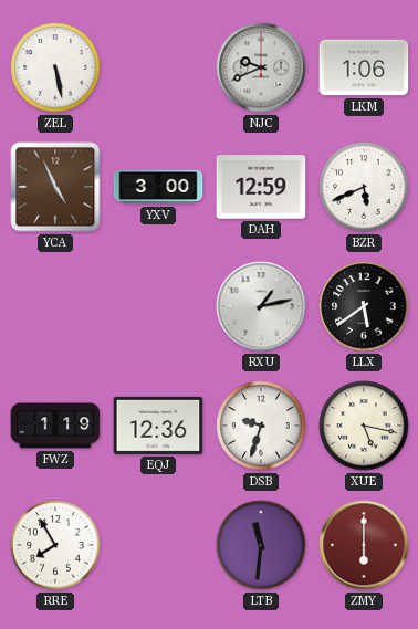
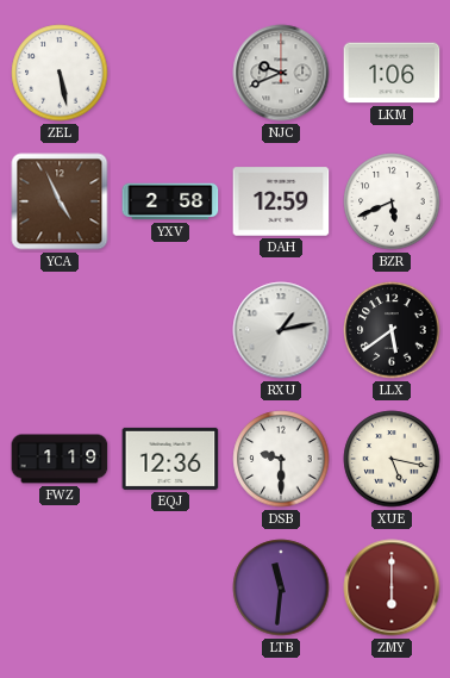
YXV: 3:00 -> 2:58
DSB: 9:33 -> 9:30
RRE: 7:55 -> none
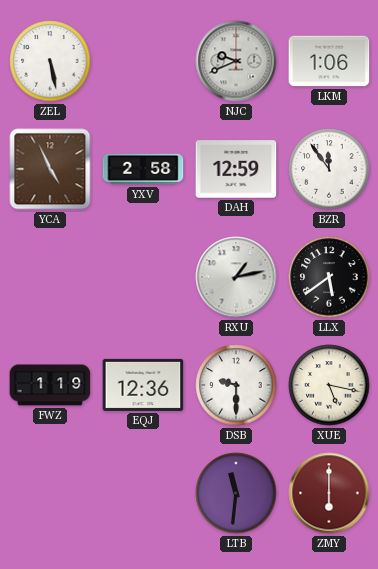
BZR: 5:41 -> 11:54
